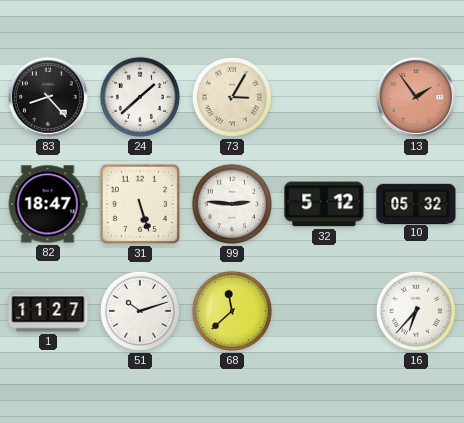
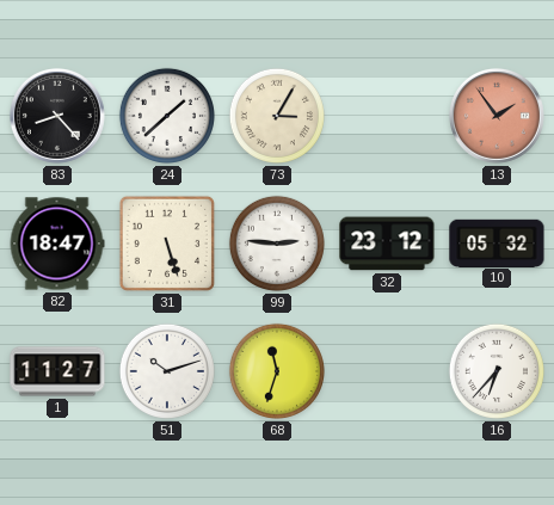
32: 5:12 -> 23:12
68: 11:38 -> 11:33
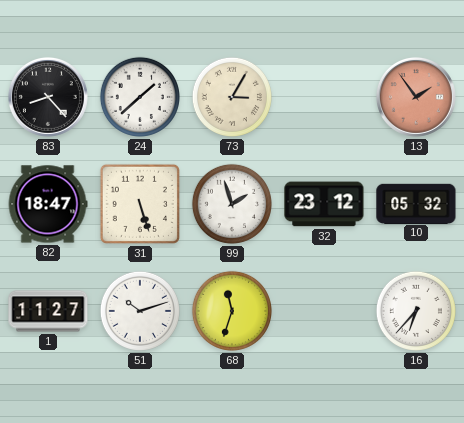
99: 2:46 -> 1:57
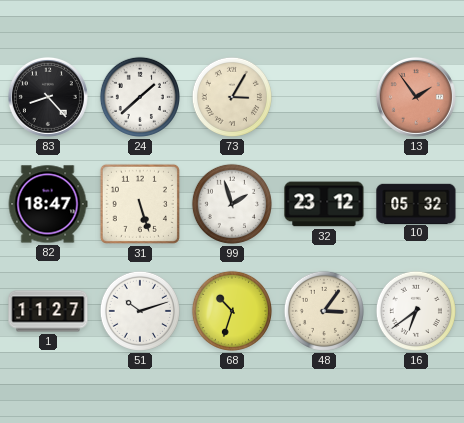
68: 11:33 -> 10:33
48: none -> 3:06
16: 6:37 -> 6:39
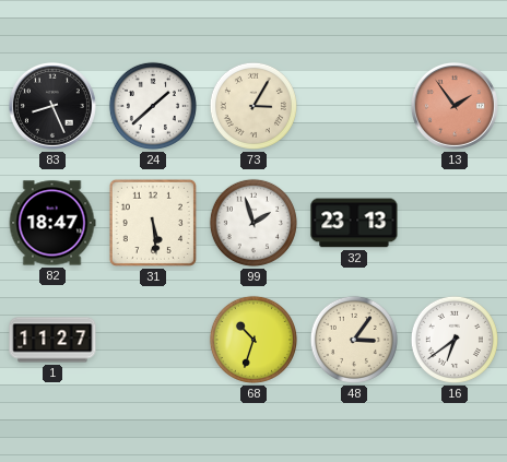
83: 8:23 -> 8:26
31: 5:27 -> 5:29
32: 23:12 -> 23:13
10: 05:32 -> none
51: 10:12 -> none
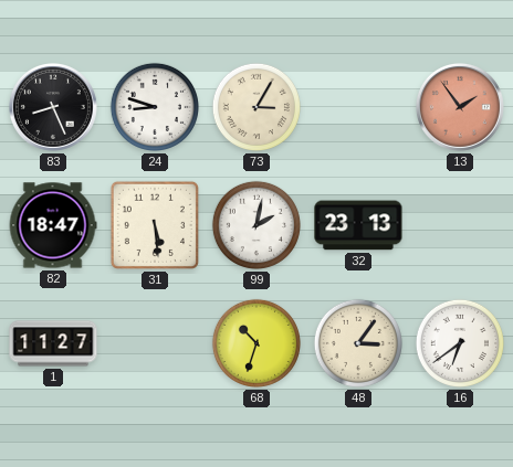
24: 1:38 -> 8:48
99: 1:57 -> 2:02
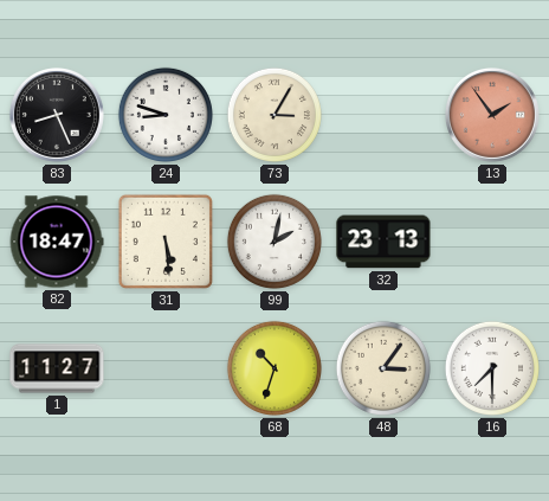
16: 6:39 -> 7:30
